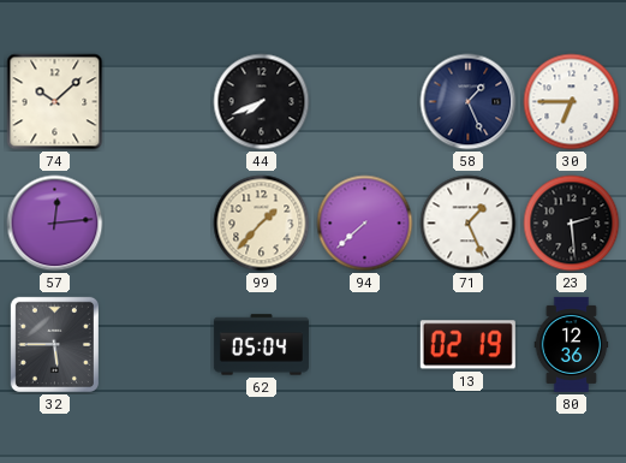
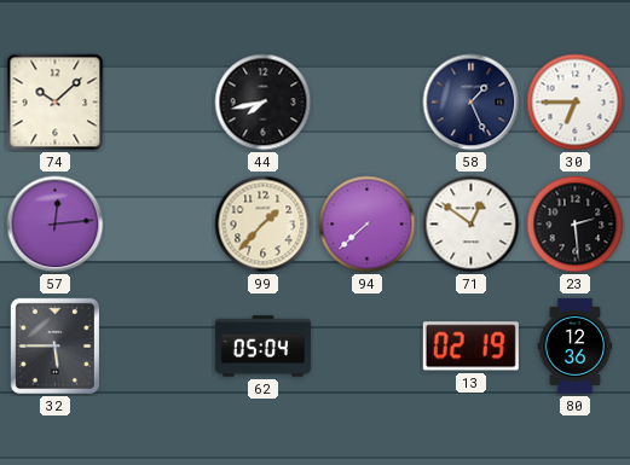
44: 7:41 -> 7:43
71: 1:26 -> 12:51
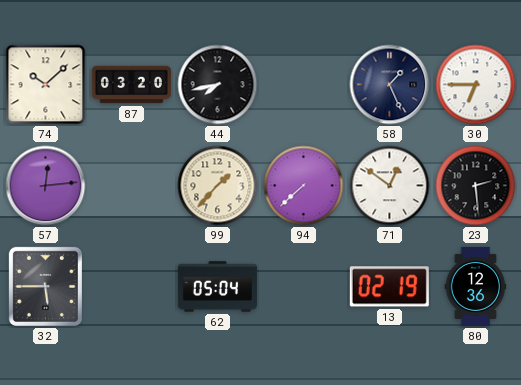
87: none -> 03:20
